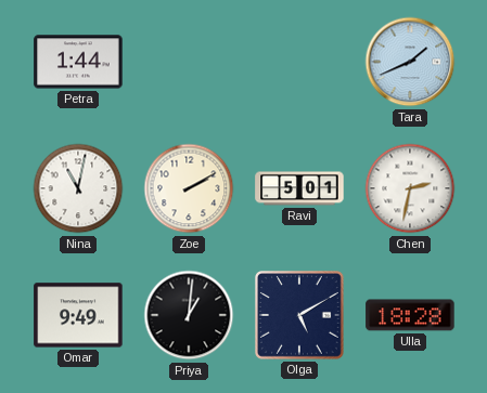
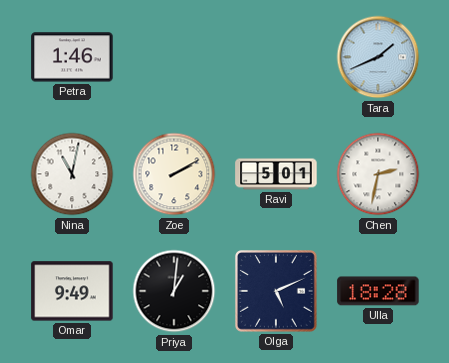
Petra: 1:44 -> 1:46
Olga: 5:10 -> 5:11
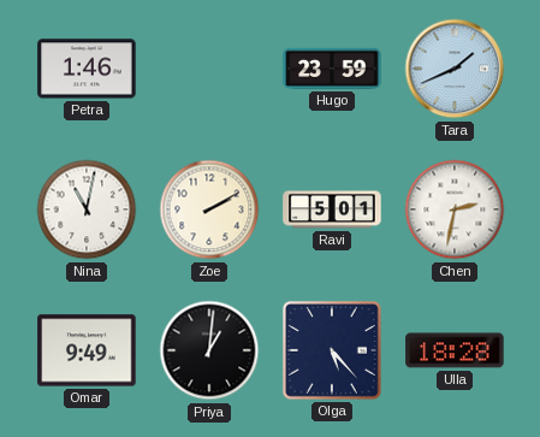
Hugo: none -> 23:59
Olga: 5:11 -> 5:23
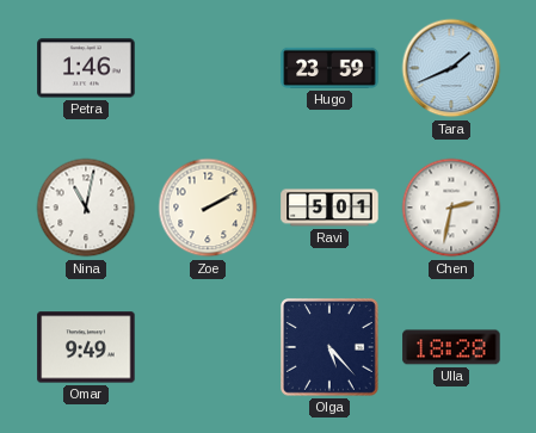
Priya: 1:01 -> none
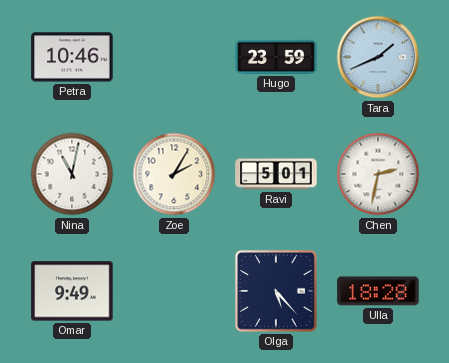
Petra: 1:46 -> 10:46
Zoe: 2:10 -> 2:05
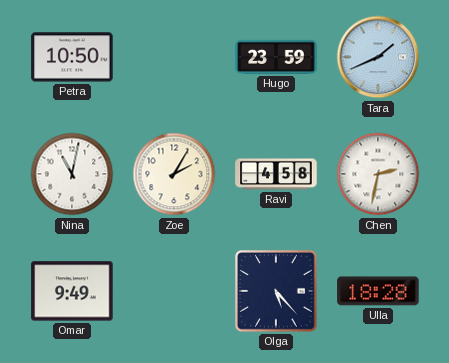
Petra: 10:46 -> 10:50
Ravi: 5:01 -> 4:58
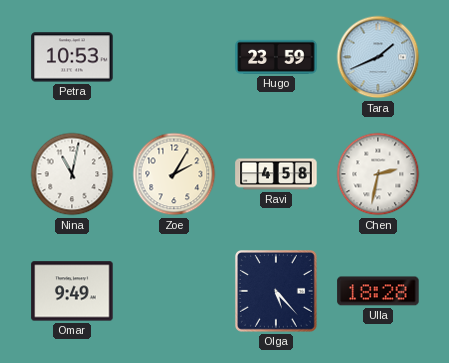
Petra: 10:50 -> 10:53
